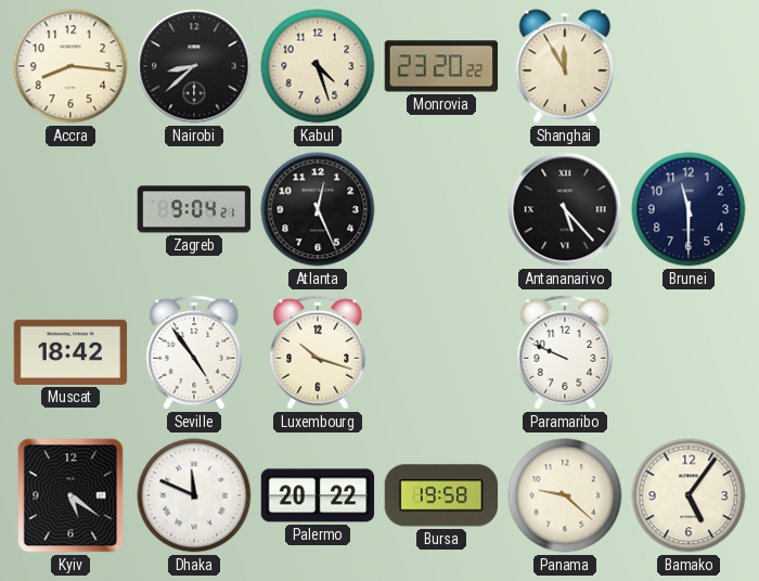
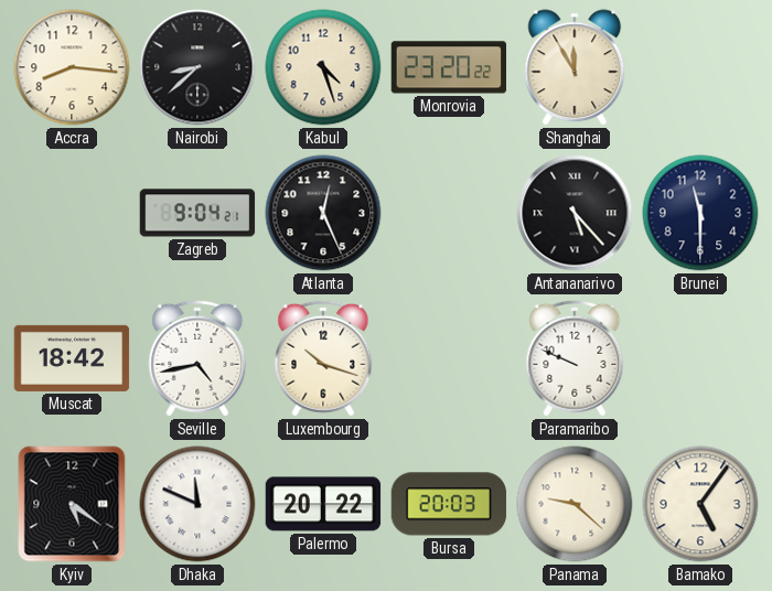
Seville: 4:54 -> 4:43
Bursa: 19:58 -> 20:03
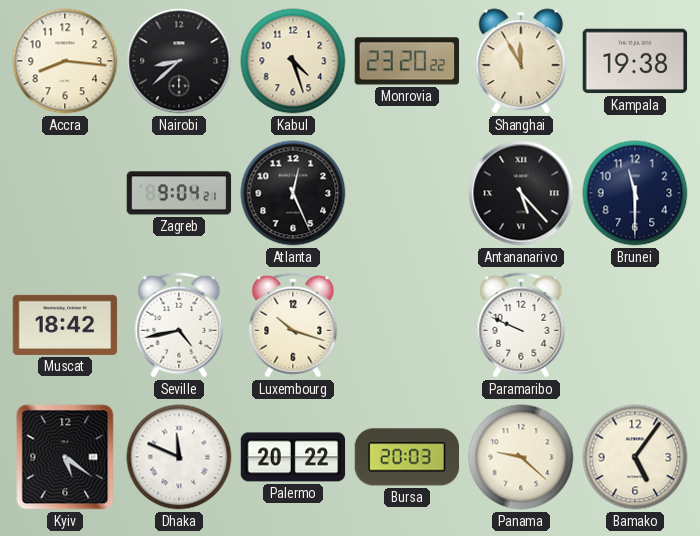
Kampala: none -> 19:38
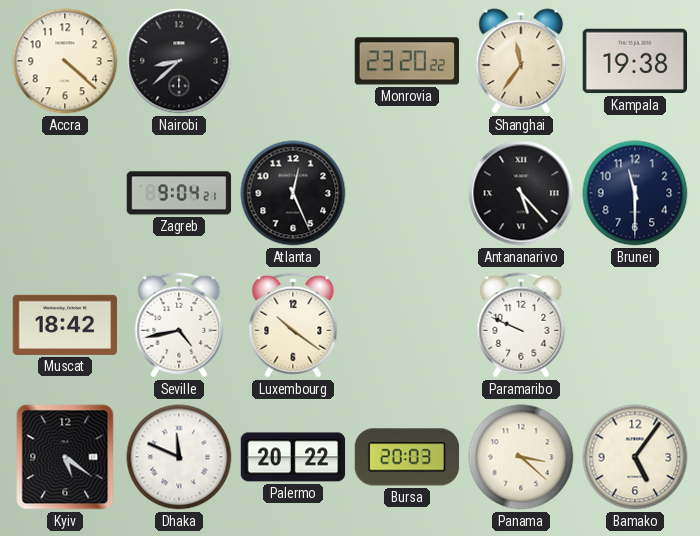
Accra: 8:16 -> 4:22
Kabul: 4:27 -> none
Shanghai: 11:55 -> 11:36
Luxembourg: 10:18 -> 10:21
Panama: 9:22 -> 3:22
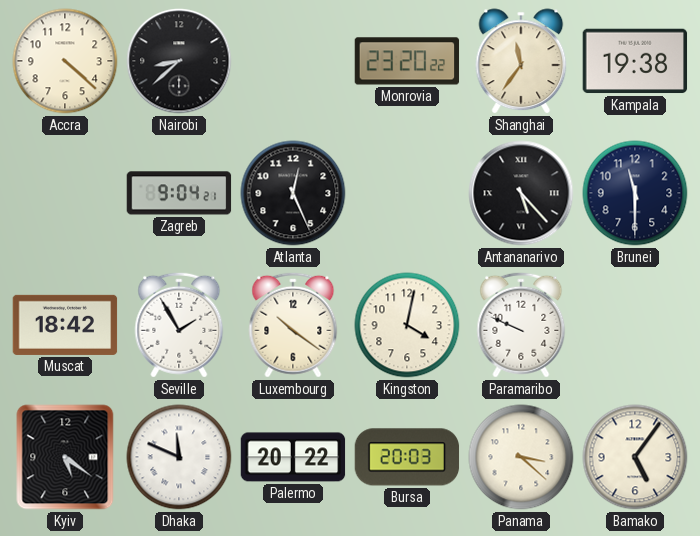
Seville: 4:43 -> 1:55
Kingston: none -> 4:02
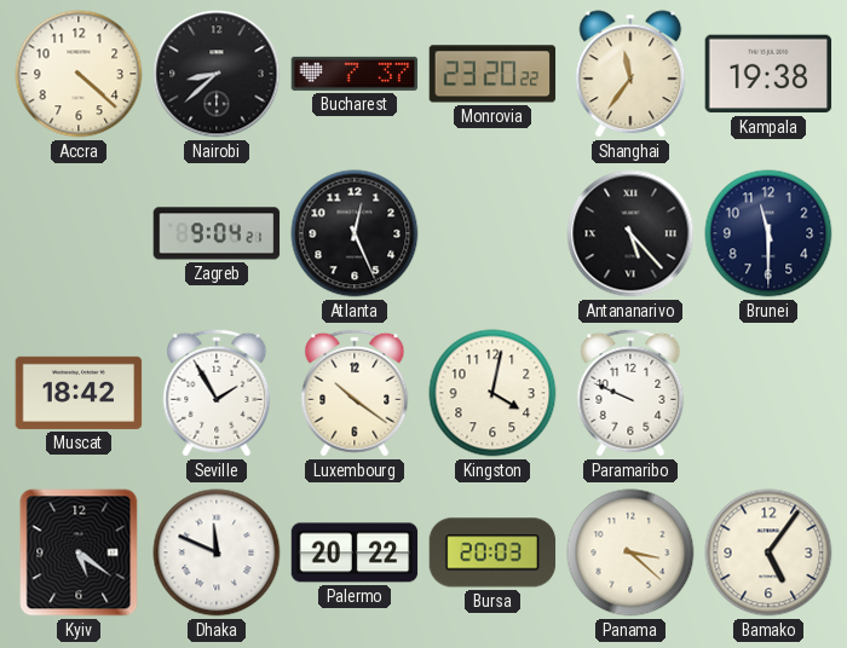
Bucharest: none -> 7:37
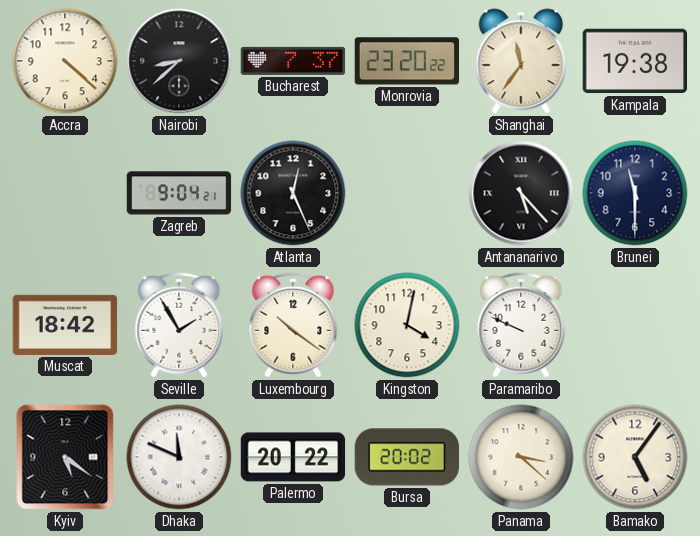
Bursa: 20:03 -> 20:02
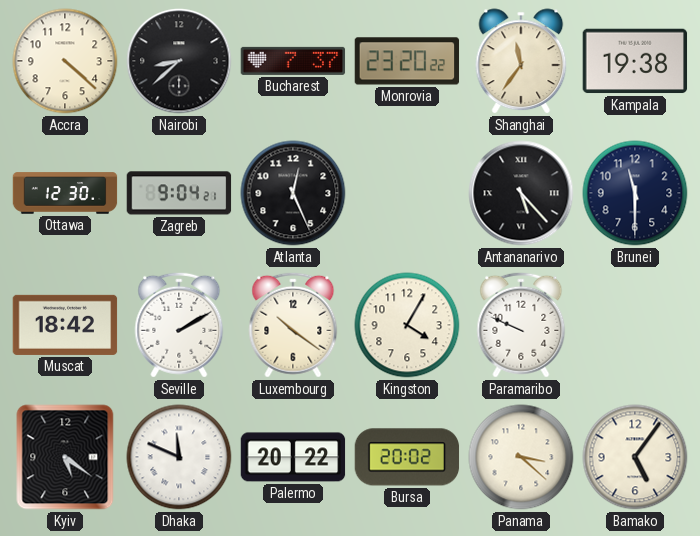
Ottawa: none -> 12:30
Seville: 1:55 -> 2:10
Kingston: 4:02 -> 4:05
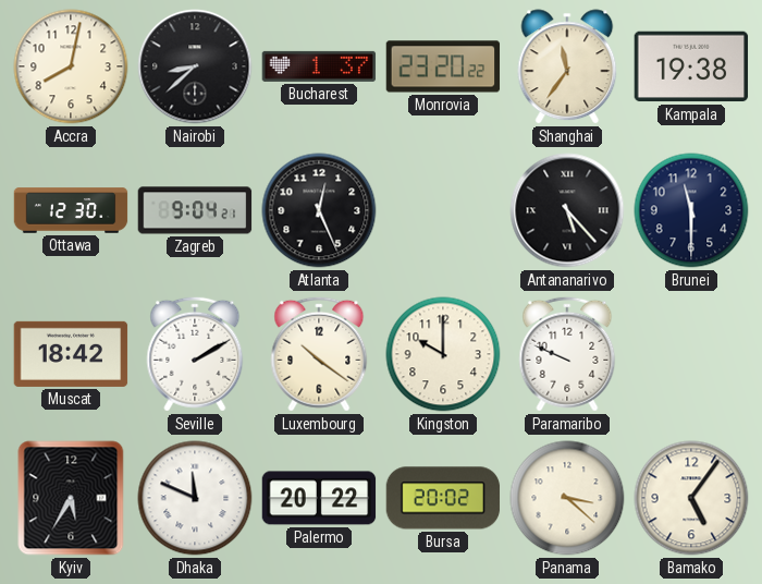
Accra: 4:22 -> 8:02
Bucharest: 7:37 -> 1:37
Kingston: 4:05 -> 10:00
Kyiv: 5:21 -> 5:35
